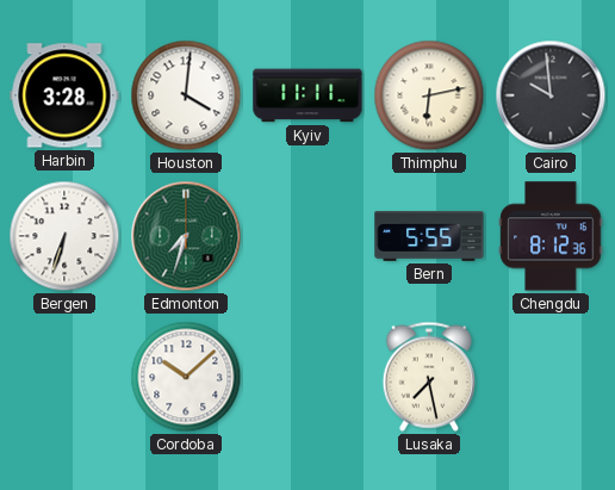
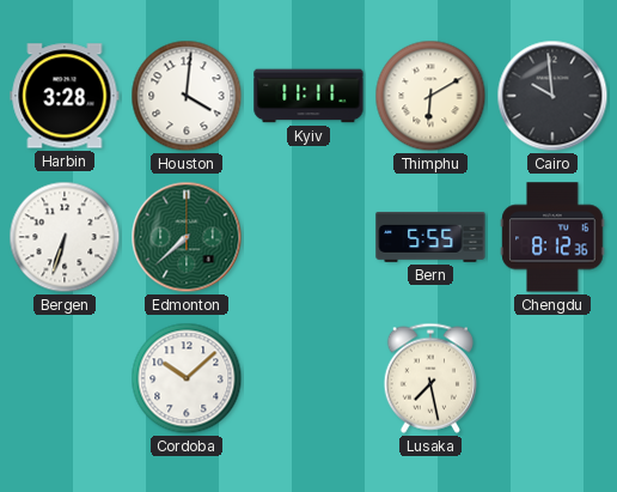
Thimphu: 6:13 -> 6:10
Edmonton: 7:33 -> 7:38
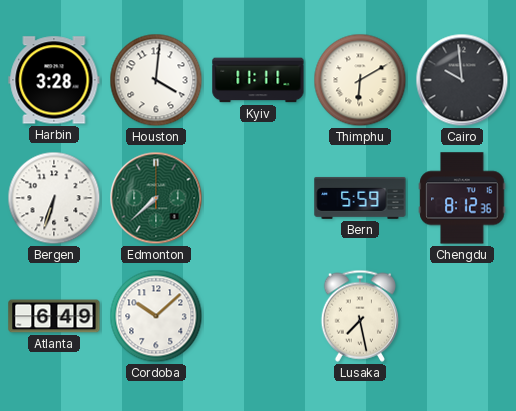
Bern: 5:55 -> 5:59
Atlanta: none -> 6:49
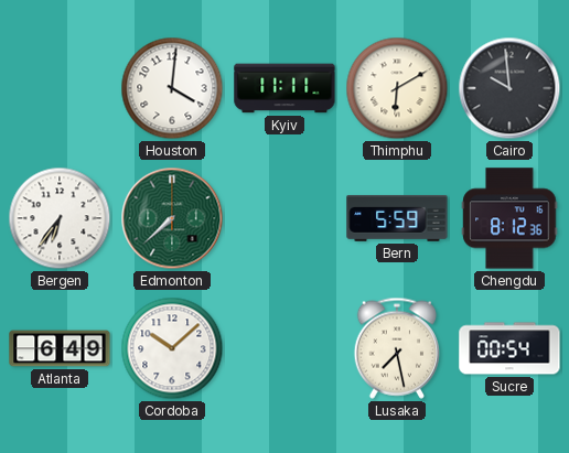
Harbin: 3:28 -> none
Bergen: 6:33 -> 6:36
Sucre: none -> 00:54
